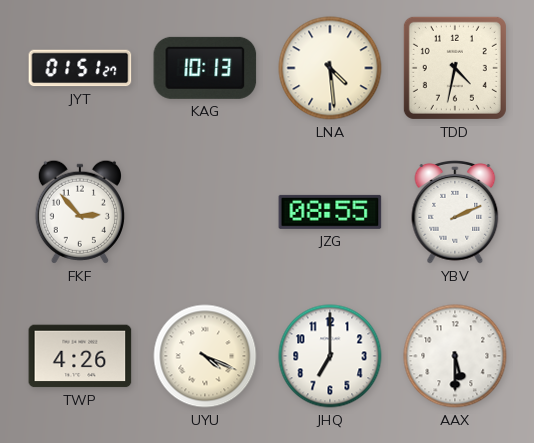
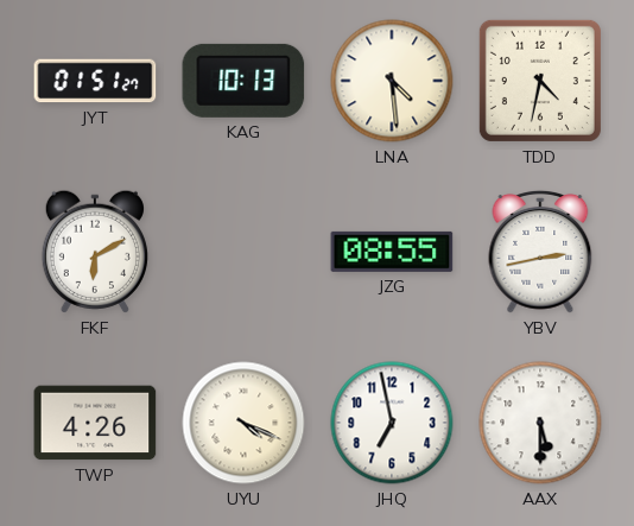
FKF: 2:53 -> 6:10
YBV: 2:11 -> 2:43
JHQ: 7:00 -> 6:58
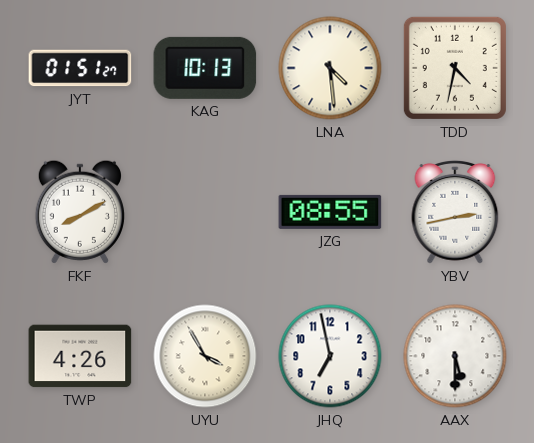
FKF: 6:10 -> 8:10
UYU: 4:19 -> 3:55
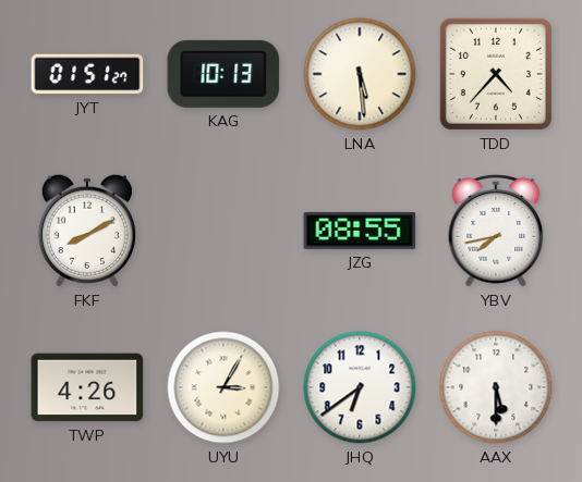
LNA: 4:29 -> 5:29
TDD: 4:32 -> 4:37
YBV: 2:43 -> 7:43
UYU: 3:55 -> 3:05
JHQ: 6:58 -> 6:39
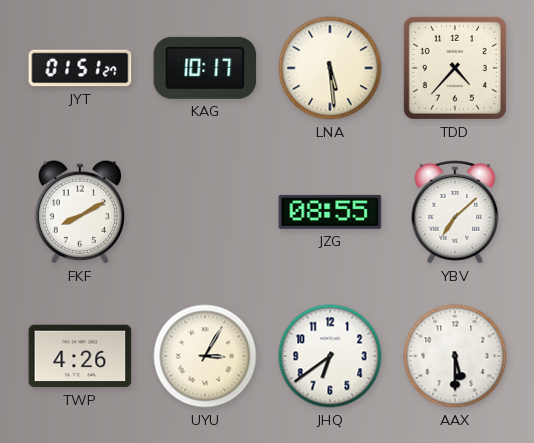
KAG: 10:13 -> 10:17
YBV: 7:43 -> 7:08
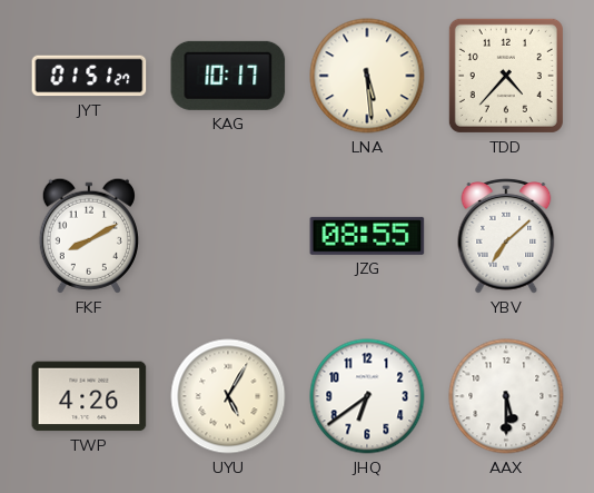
UYU: 3:05 -> 5:05
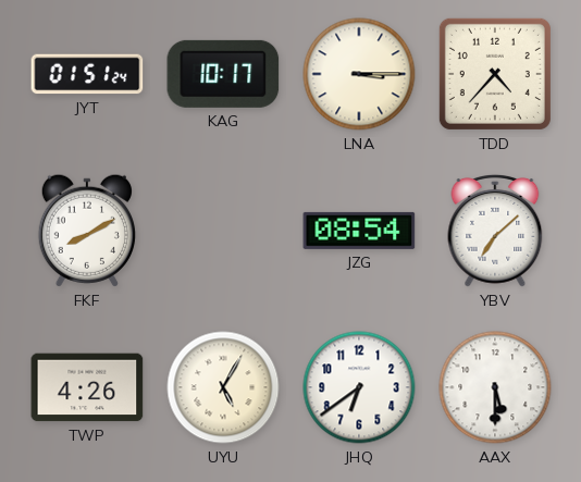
JYT: 01:51:27 -> 01:51:24
LNA: 5:29 -> 3:15
JZG: 08:55 -> 08:54
